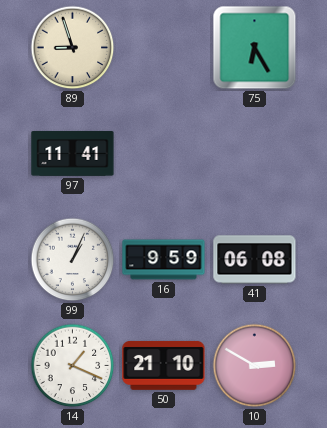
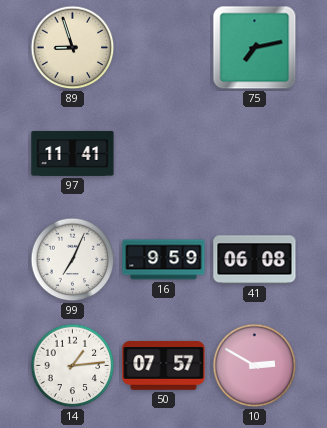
75: 6:25 -> 7:13
99: 1:04 -> 7:04
14: 1:19 -> 1:14
50: 21:10 -> 07:57
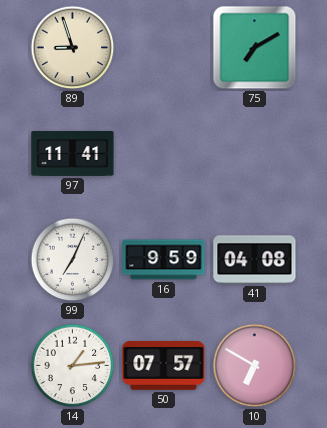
75: 7:13 -> 7:10
41: 06:08 -> 04:08
10: 2:50 -> 6:50
